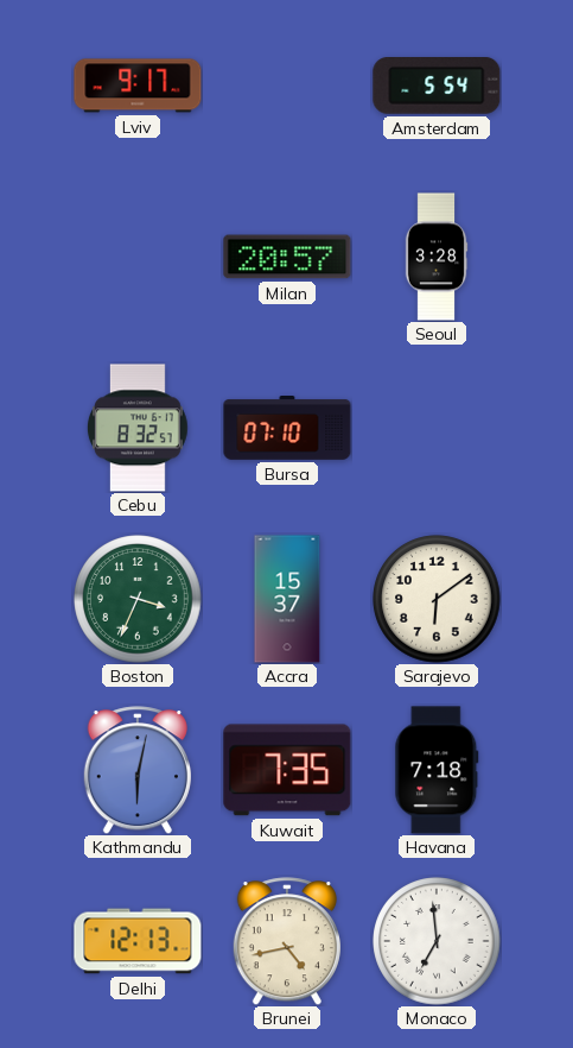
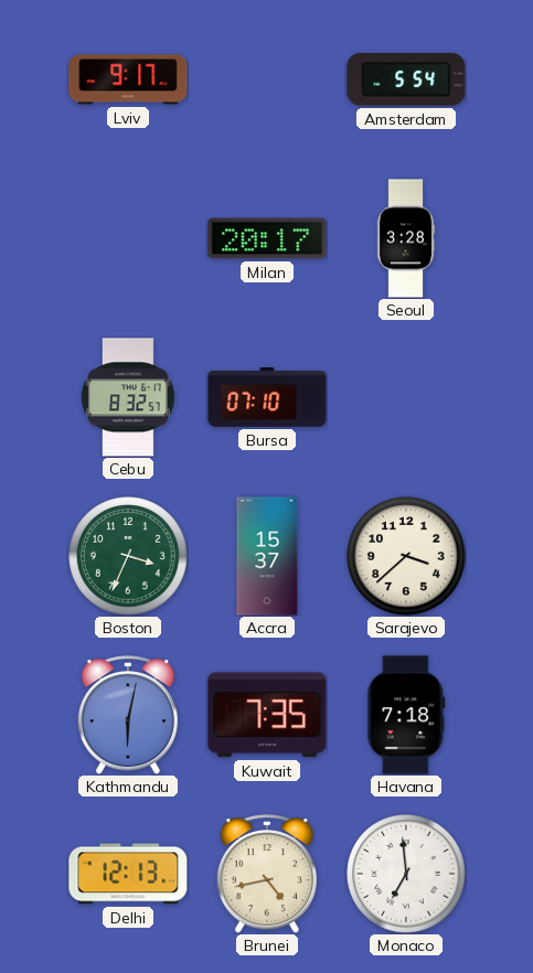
Milan: 20:57 -> 20:17
Sarajevo: 6:09 -> 3:38
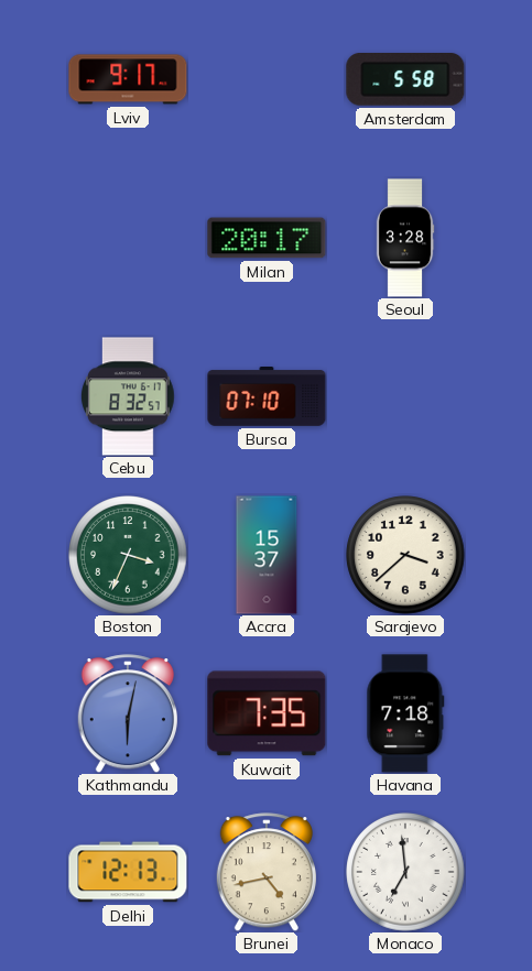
Amsterdam: 5:54 -> 5:58
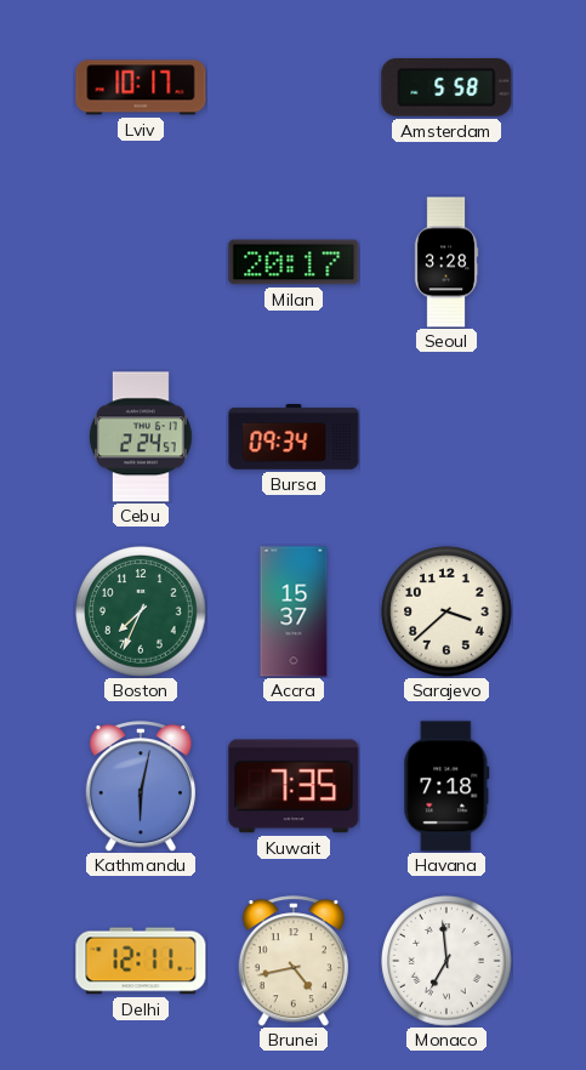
Lviv: 9:17 -> 10:17
Cebu: 8:32 -> 2:24
Bursa: 07:10 -> 09:34
Boston: 3:34 -> 7:34
Delhi: 12:13 -> 12:11
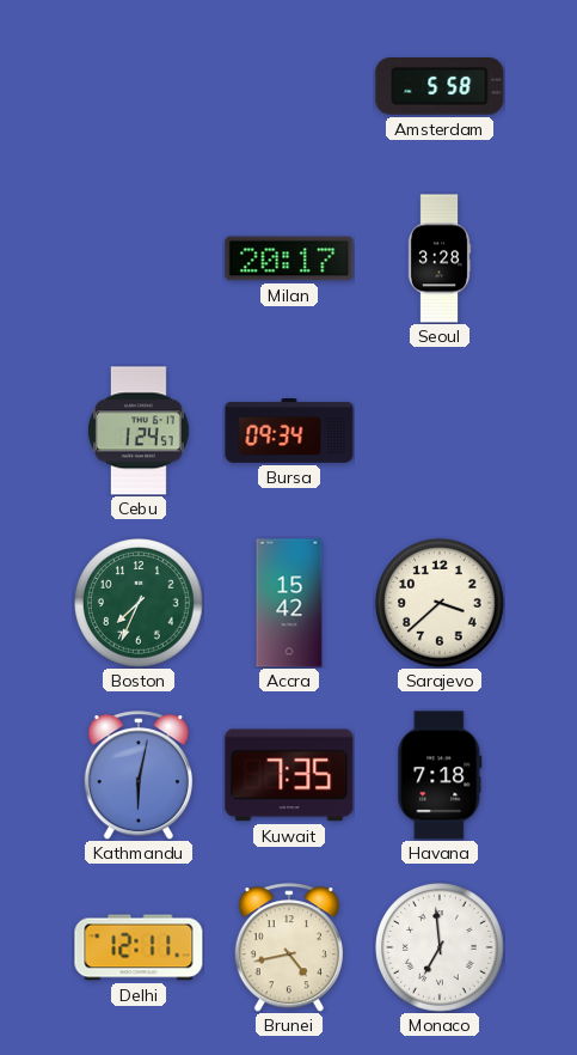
Lviv: 10:17 -> none
Cebu: 2:24 -> 1:24
Accra: 15:37 -> 15:42
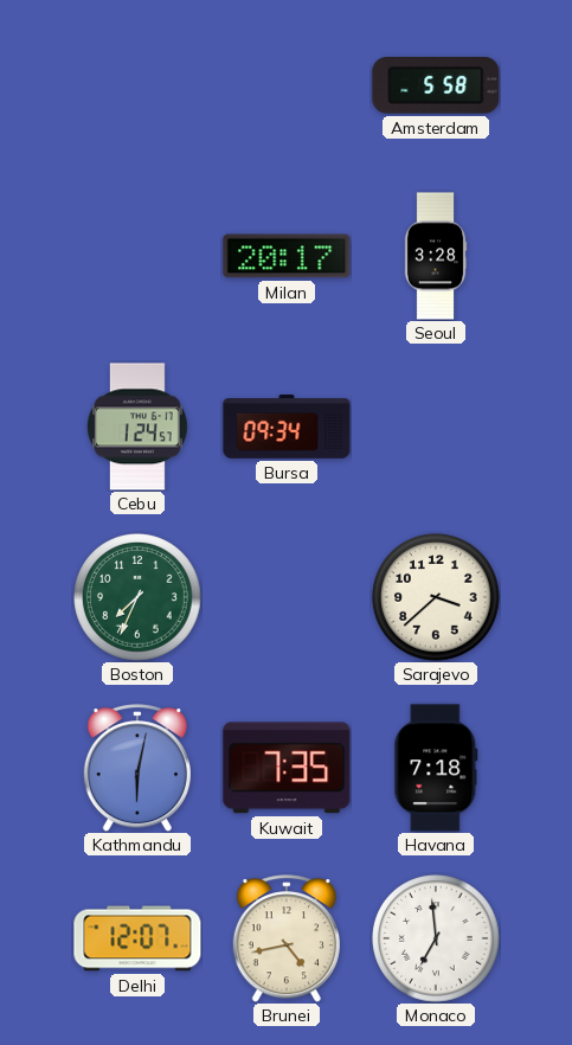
Accra: 15:42 -> none
Delhi: 12:11 -> 12:07
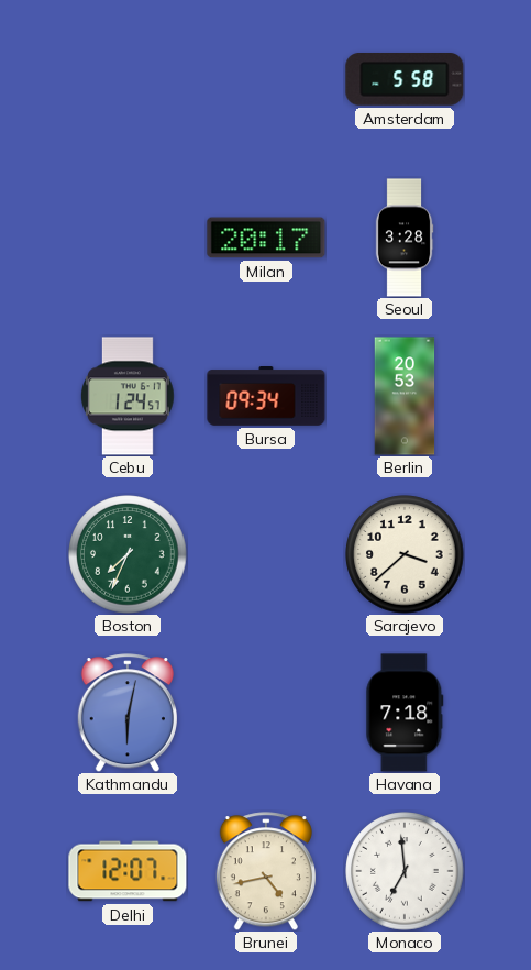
Berlin: none -> 20:53
Kuwait: 7:35 -> none
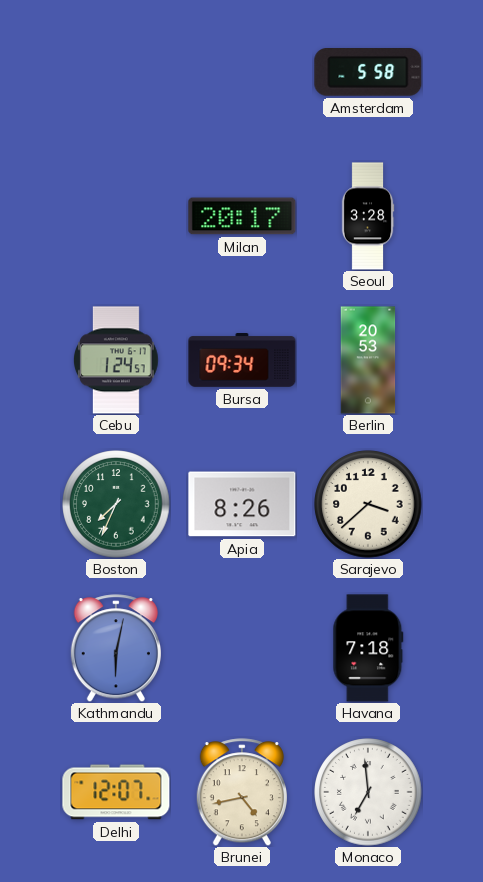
Apia: none -> 8:26
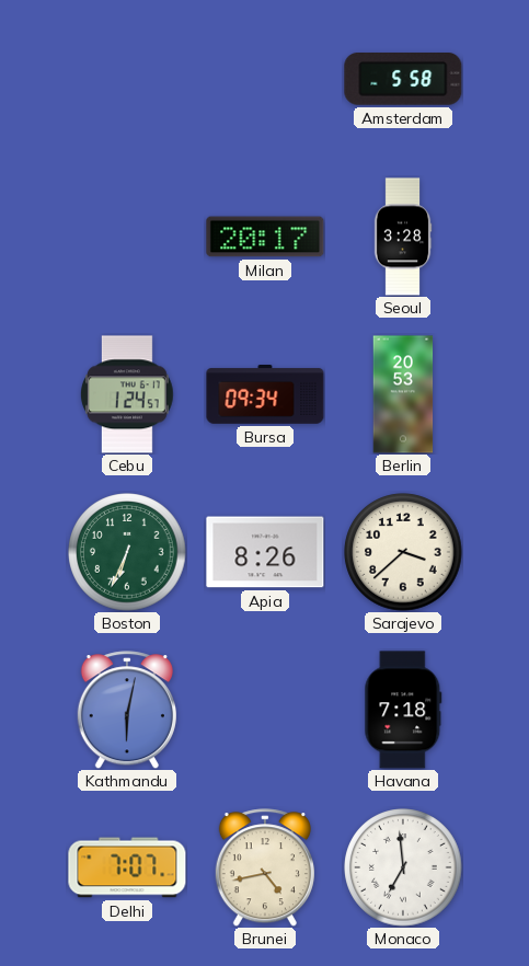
Boston: 7:34 -> 6:34
Delhi: 12:07 -> 7:07
